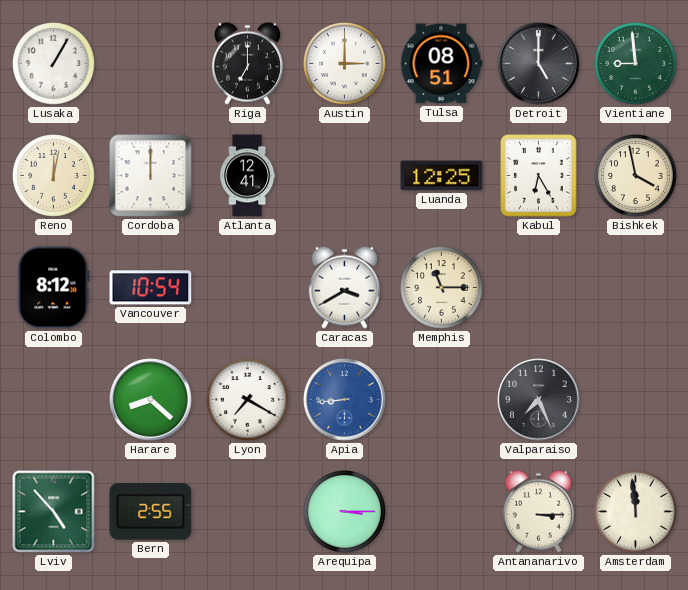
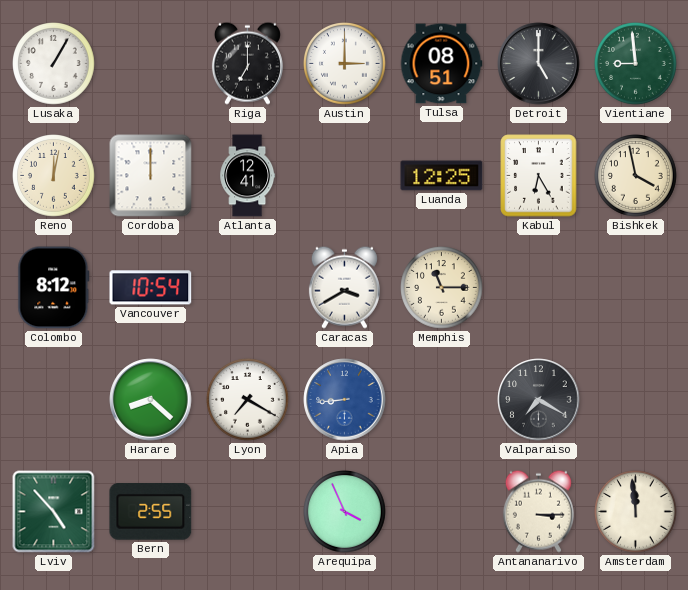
Valparaiso: 7:26 -> 7:20
Arequipa: 3:15 -> 3:56
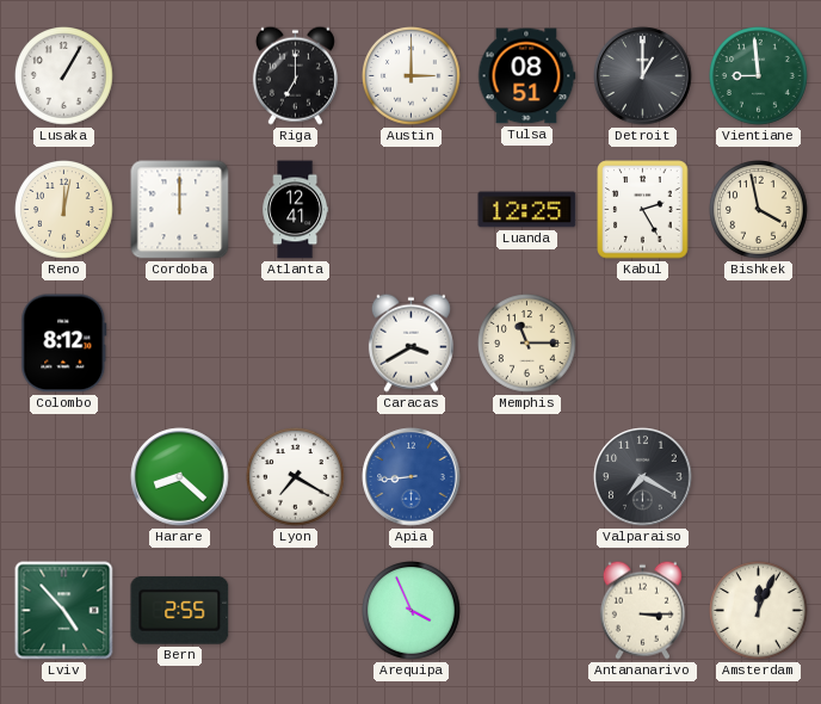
Detroit: 5:00 -> 1:00
Kabul: 6:25 -> 2:25
Vancouver: 10:54 -> none
Amsterdam: 11:59 -> 12:04
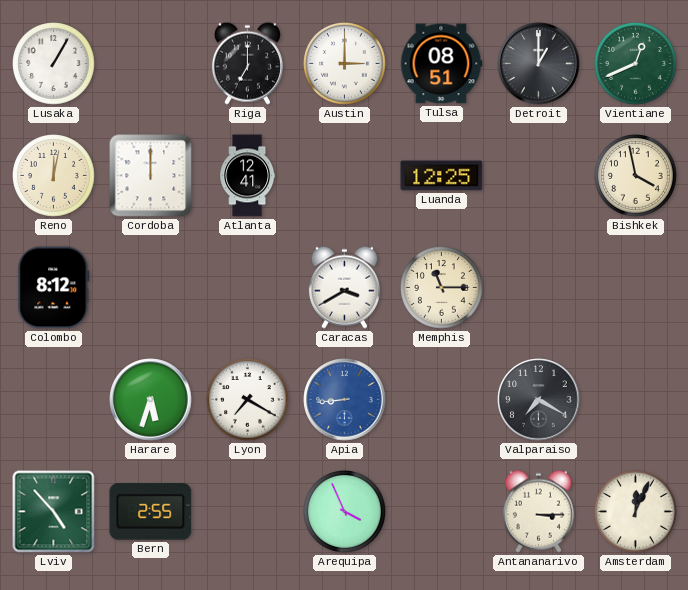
Vientiane: 8:59 -> 12:41
Kabul: 2:25 -> none
Harare: 8:22 -> 5:33
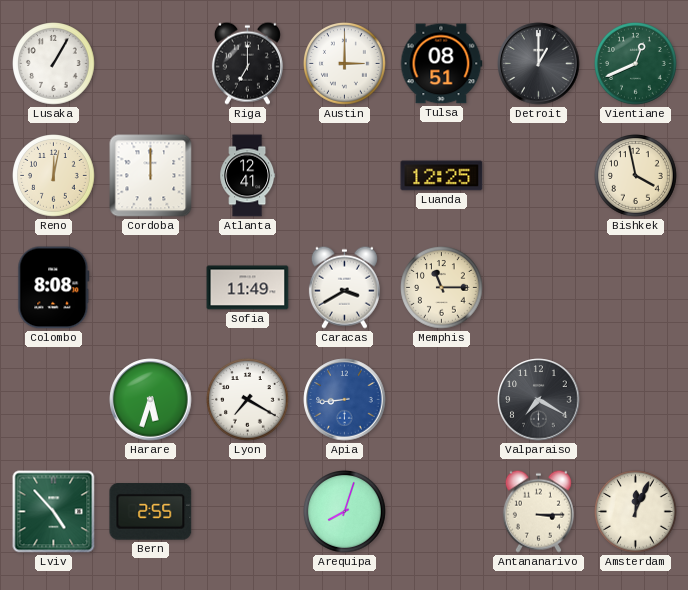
Colombo: 8:12 -> 8:08
Sofia: none -> 11:49
Arequipa: 3:56 -> 8:03
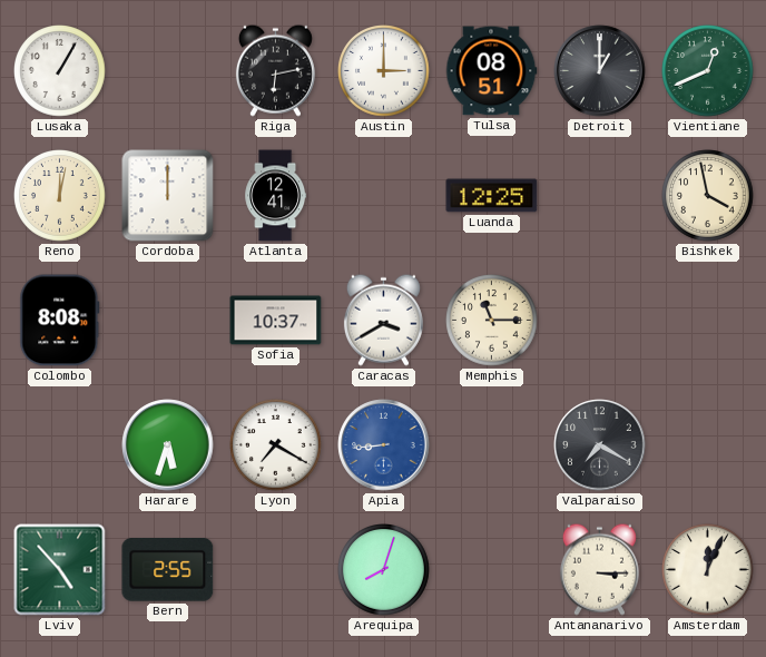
Riga: 7:00 -> 6:13
Sofia: 11:49 -> 10:37
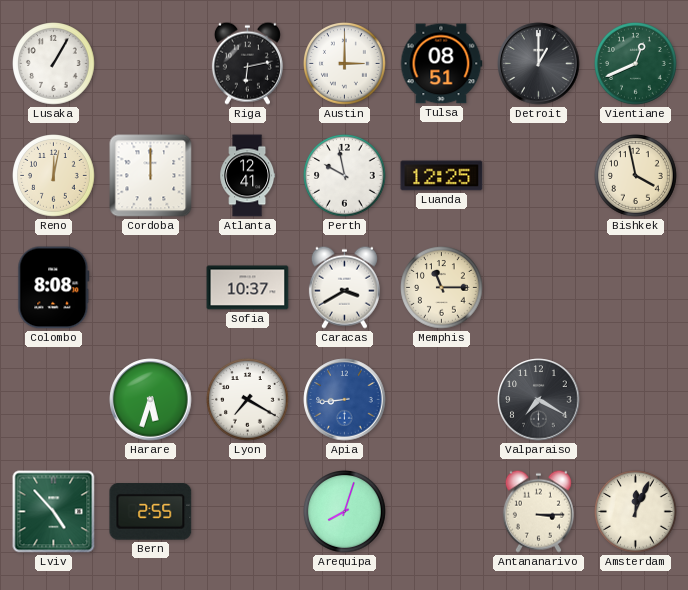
Perth: none -> 9:58
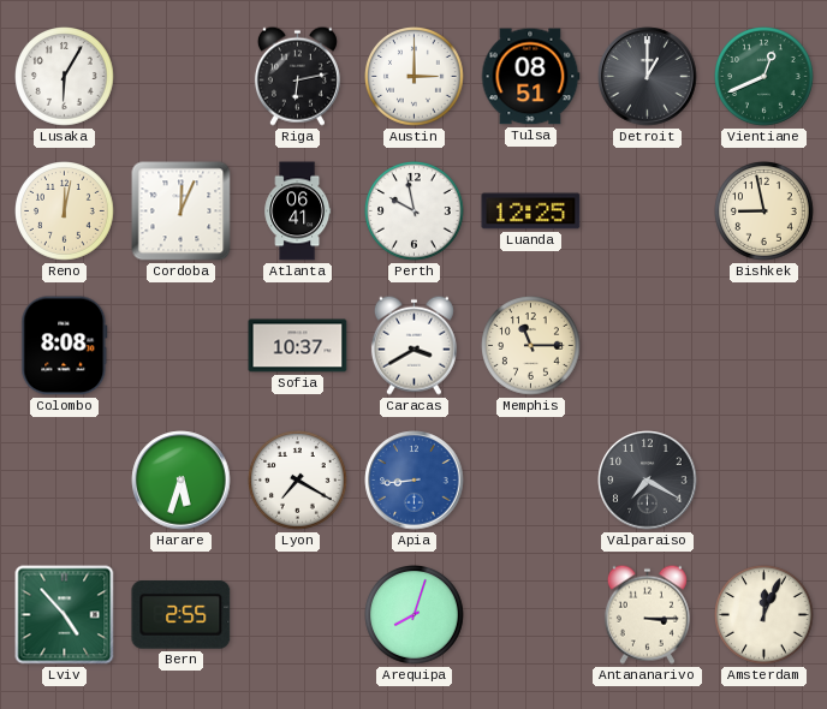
Lusaka: 1:05 -> 6:05
Cordoba: 12:00 -> 12:04
Atlanta: 12:41 -> 06:41
Bishkek: 3:58 -> 8:58
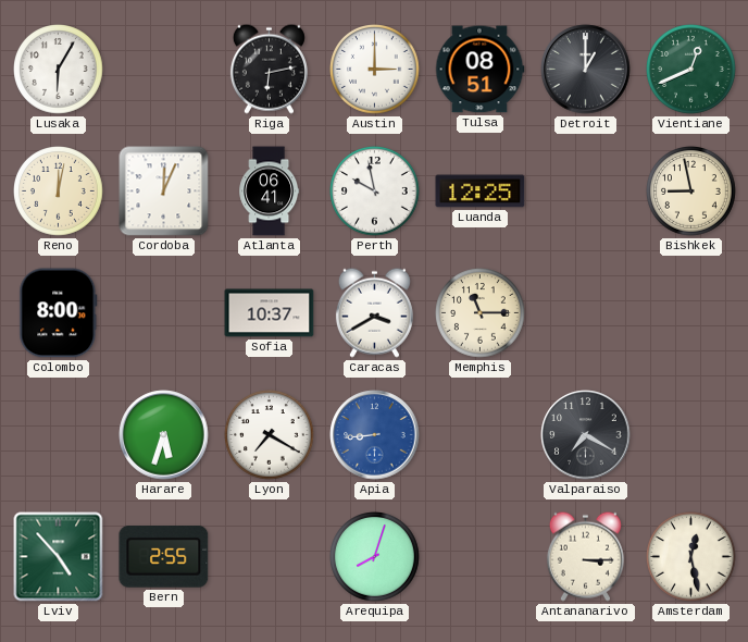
Colombo: 8:08 -> 8:00
Amsterdam: 12:04 -> 12:28
